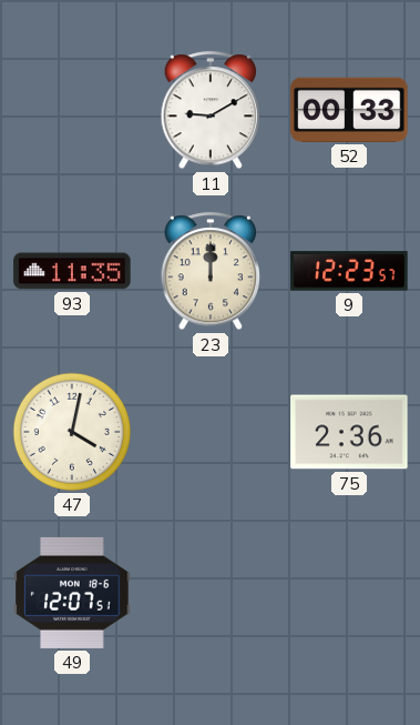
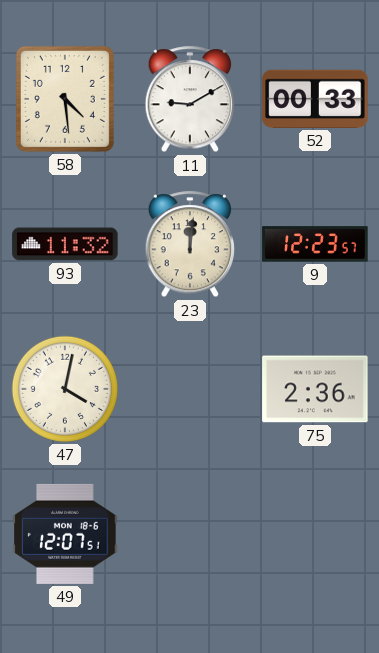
58: none -> 4:29
93: 11:35 -> 11:32
23: 12:00 -> 12:01
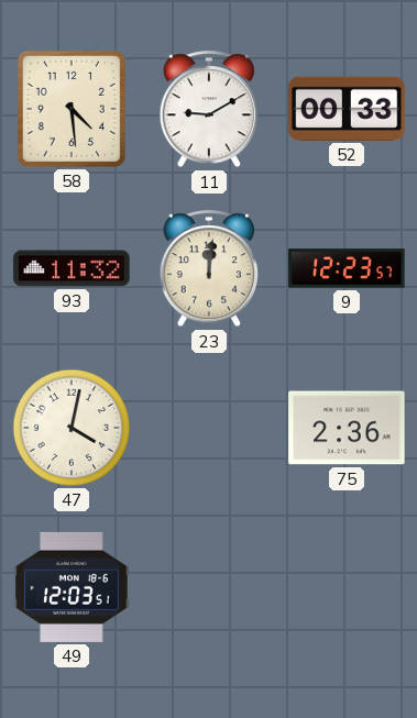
49: 12:07 -> 12:03
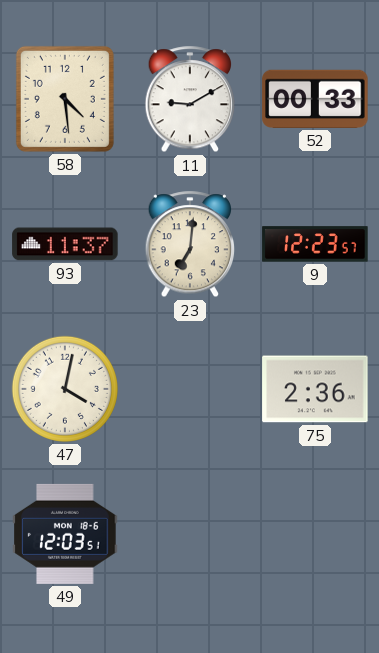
93: 11:32 -> 11:37
23: 12:01 -> 7:01
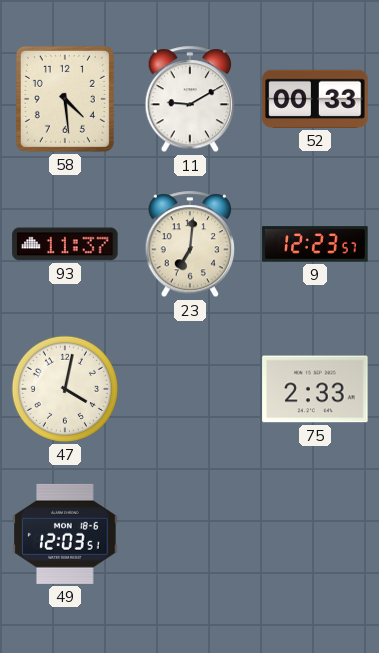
75: 2:36 -> 2:33
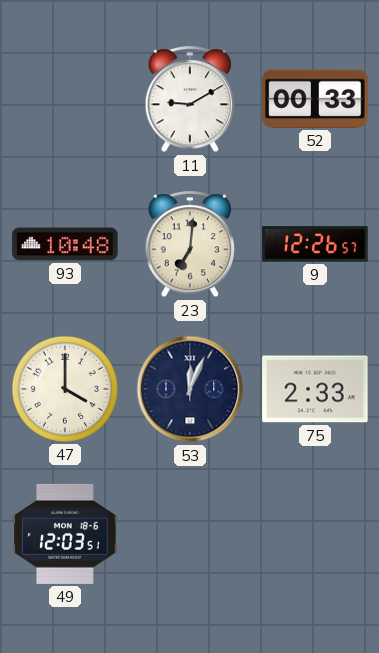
58: 4:29 -> none
93: 11:37 -> 10:48
9: 12:23 -> 12:26
47: 4:02 -> 4:00
53: none -> 12:04
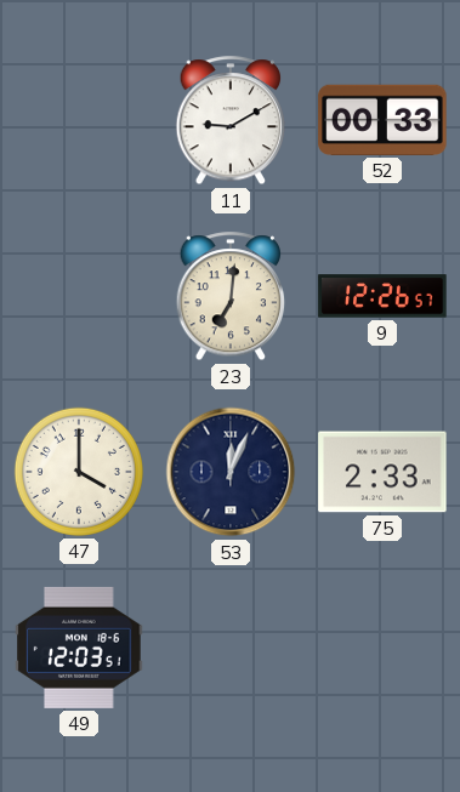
93: 10:48 -> none
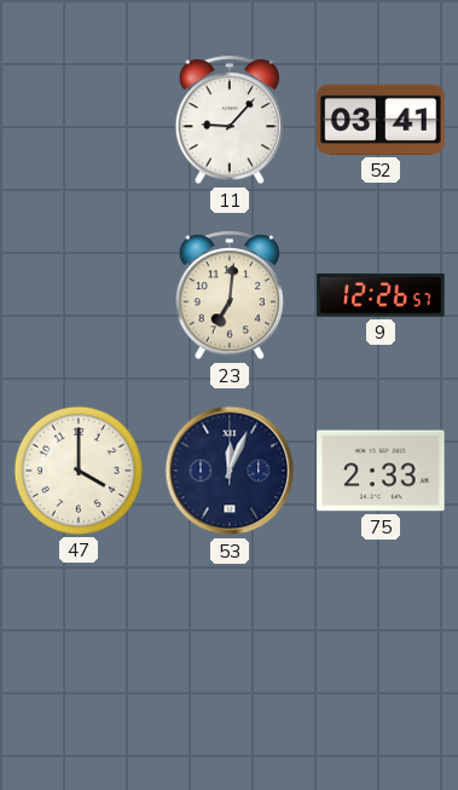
11: 9:10 -> 9:07
52: 00:33 -> 03:41
49: 12:03 -> none
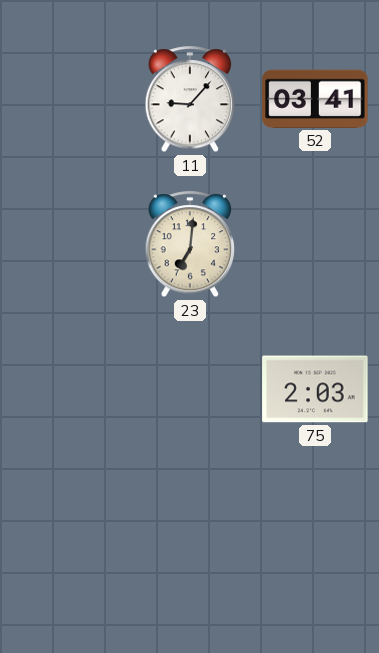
9: 12:26 -> none
47: 4:00 -> none
53: 12:04 -> none
75: 2:33 -> 2:03
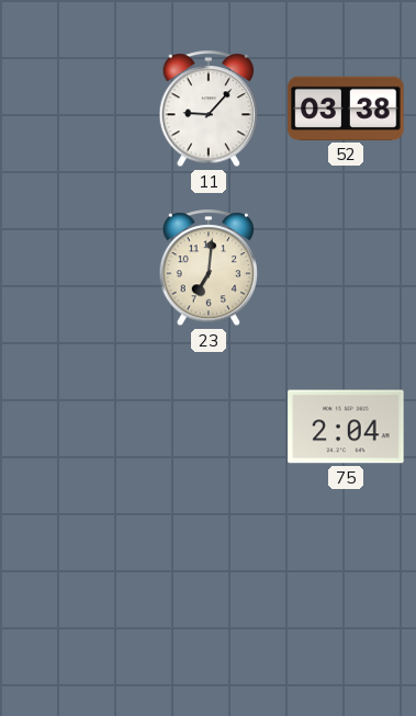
52: 03:41 -> 03:38
75: 2:03 -> 2:04
